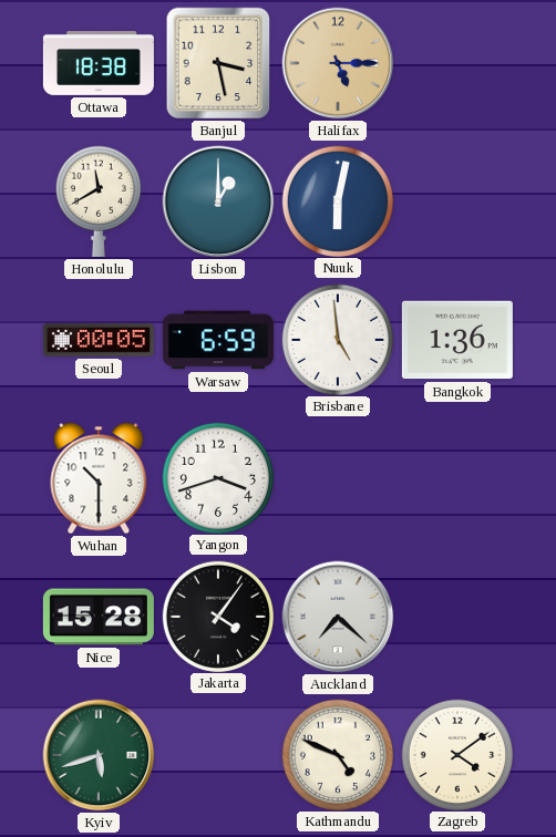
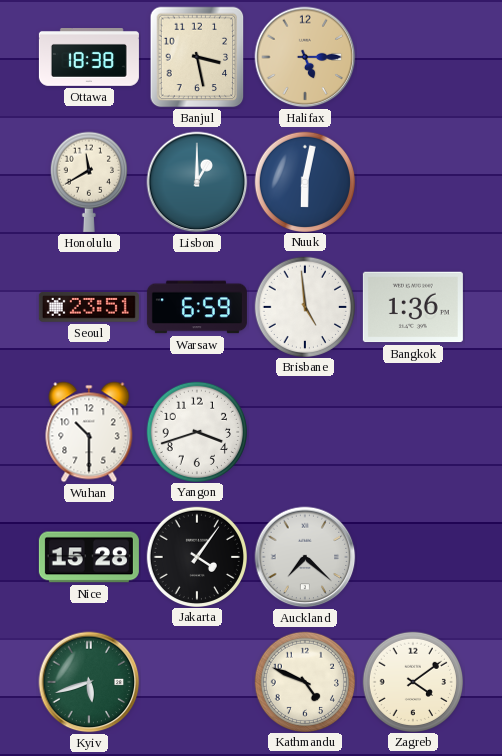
Seoul: 00:05 -> 23:51
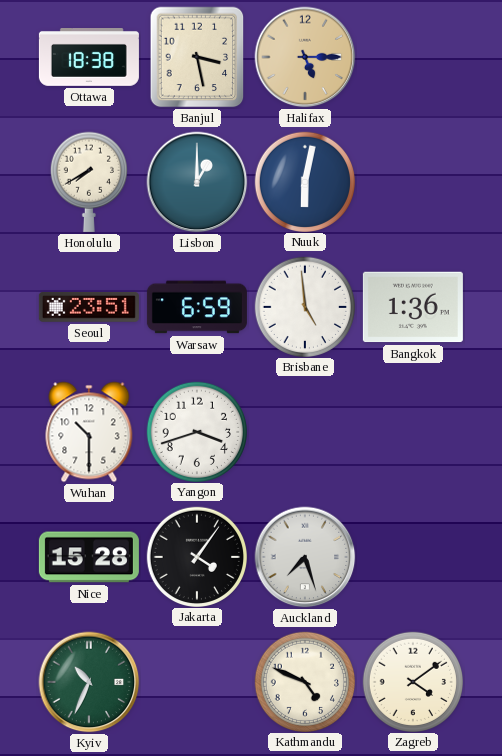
Honolulu: 11:40 -> 7:40
Auckland: 7:22 -> 7:27
Kyiv: 5:42 -> 10:34
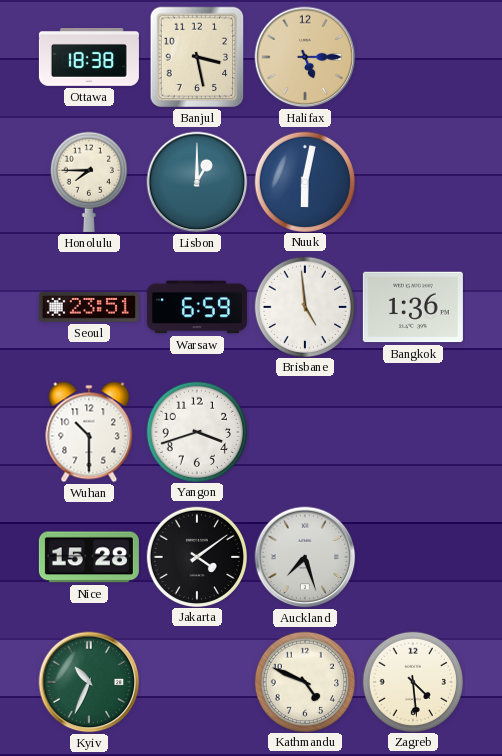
Honolulu: 7:40 -> 7:45
Jakarta: 4:06 -> 4:09
Zagreb: 4:09 -> 4:29
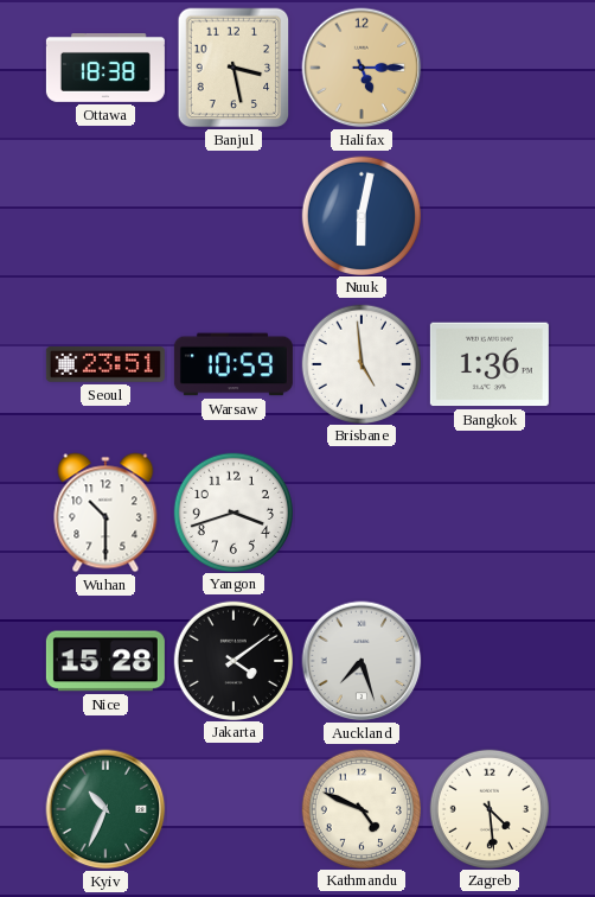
Honolulu: 7:45 -> none
Lisbon: 1:00 -> none
Warsaw: 6:59 -> 10:59
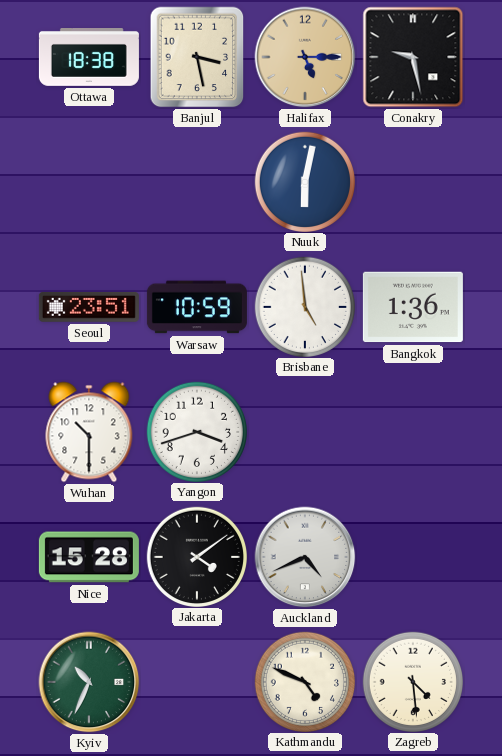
Conakry: none -> 9:28
Auckland: 7:27 -> 4:41
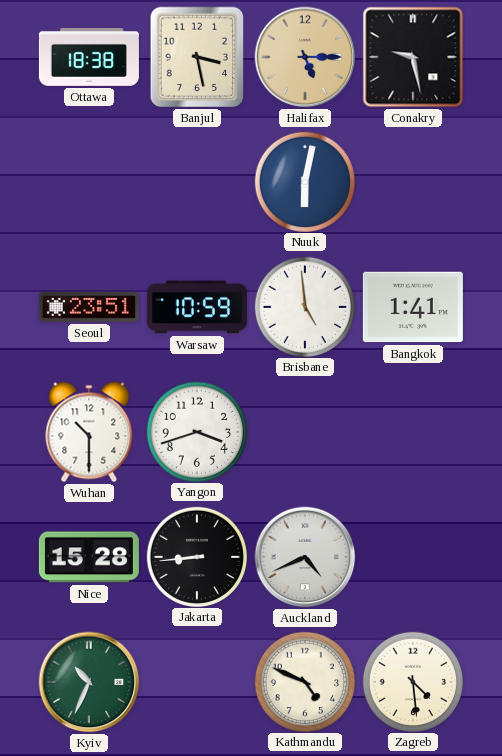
Bangkok: 1:36 -> 1:41
Jakarta: 4:09 -> 8:44
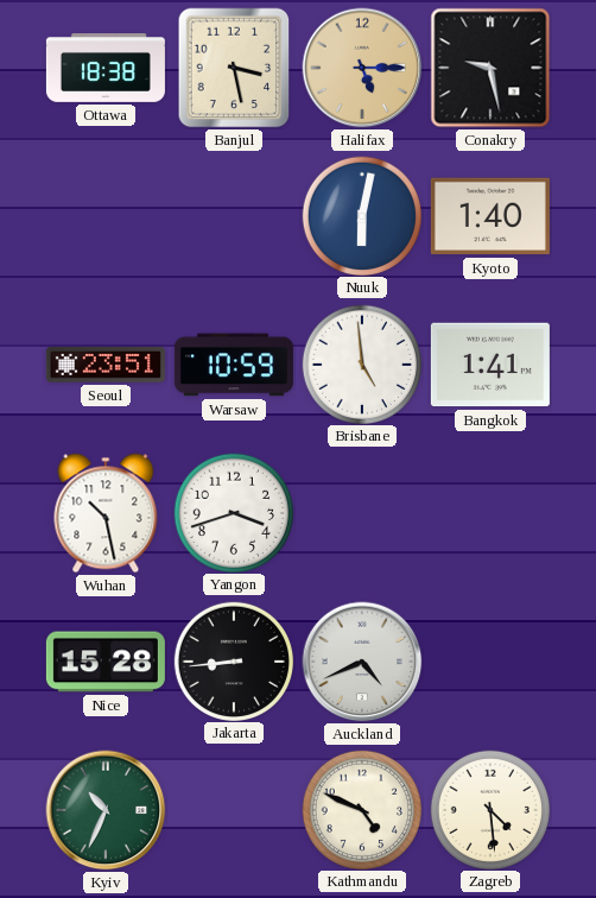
Kyoto: none -> 1:40
Wuhan: 10:30 -> 10:28
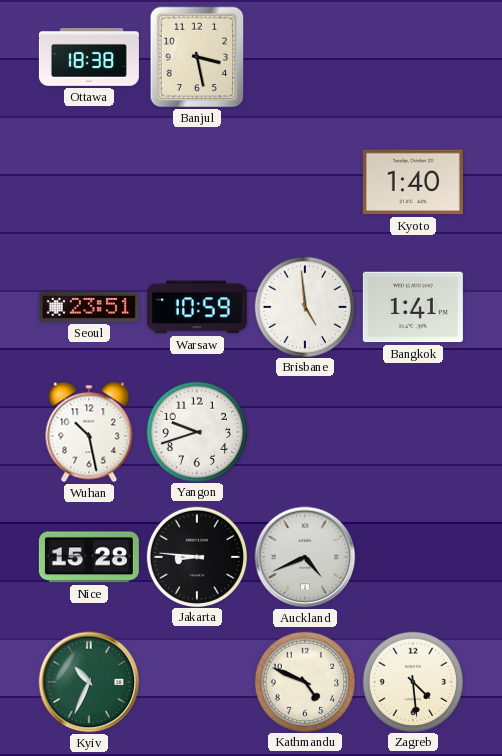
Halifax: 5:15 -> none
Conakry: 9:28 -> none
Nuuk: 6:02 -> none
Yangon: 3:42 -> 9:42
Jakarta: 8:44 -> 8:46
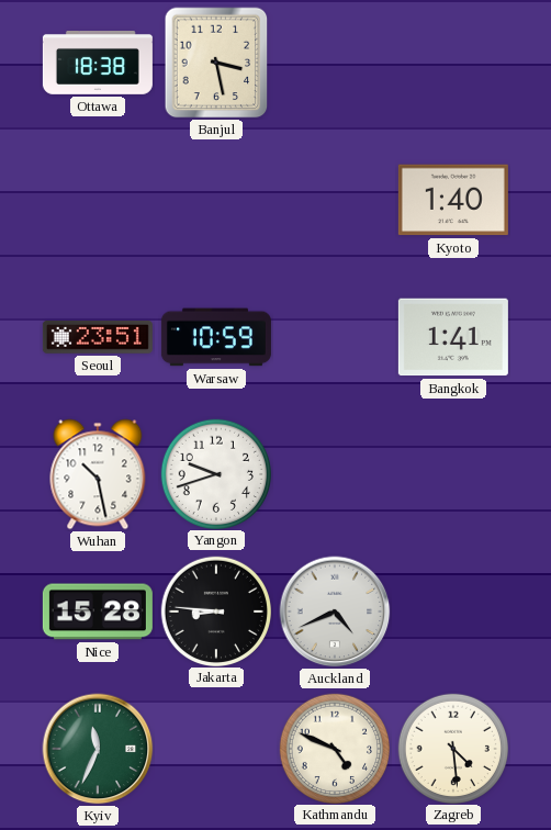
Brisbane: 4:59 -> none
Kyiv: 10:34 -> 11:34
